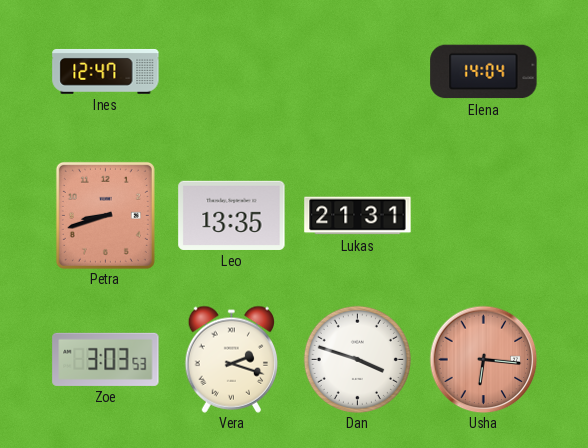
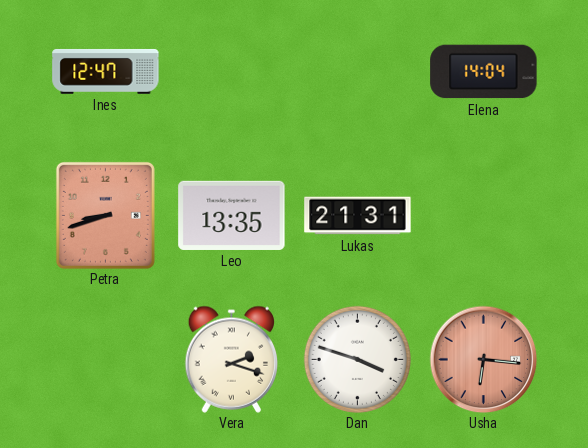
Zoe: 3:03 -> none
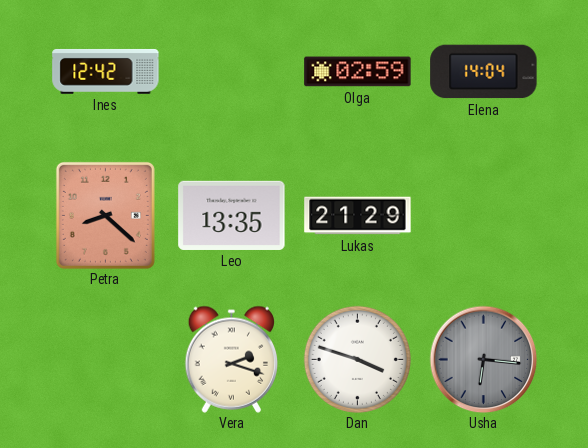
Ines: 12:47 -> 12:42
Olga: none -> 02:59
Petra: 8:42 -> 8:22
Lukas: 21:31 -> 21:29
Usha dial: salmon -> grey
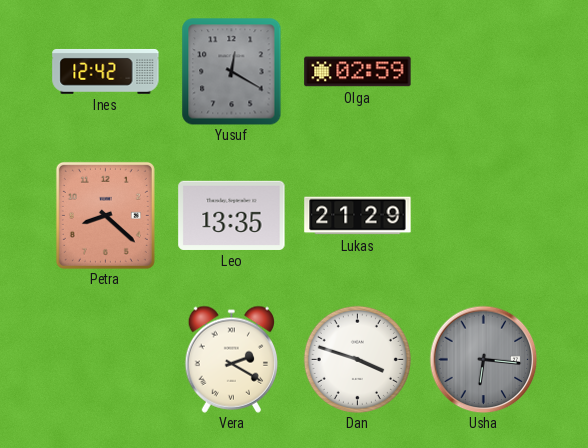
Yusuf: none -> 12:20
Elena: 14:04 -> none
Vera: 2:18 -> 2:20
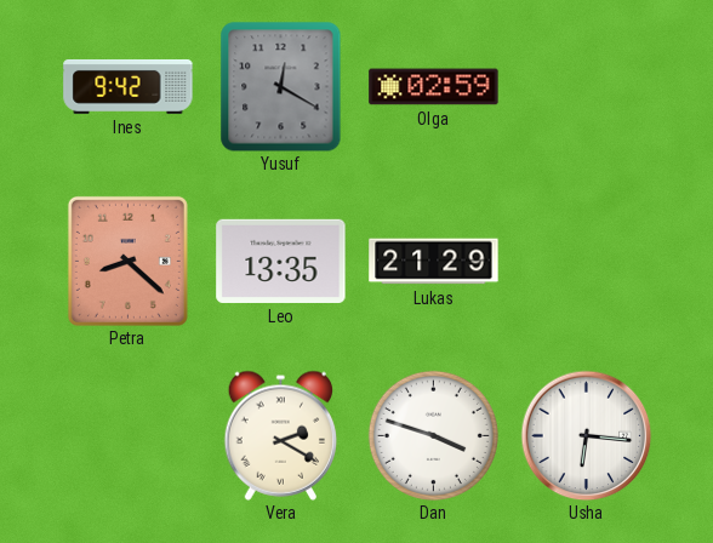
Ines: 12:42 -> 9:42
Usha dial: grey -> white
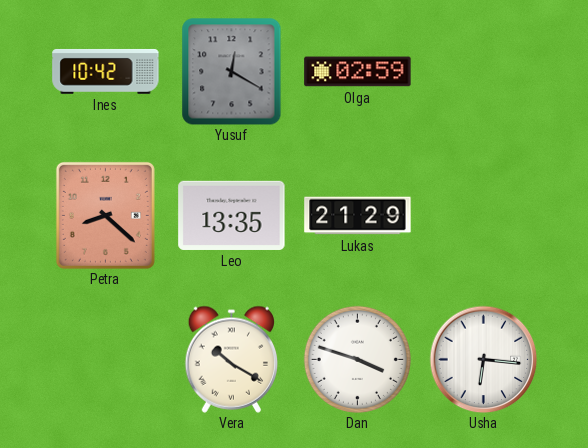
Ines: 9:42 -> 10:42
Vera: 2:20 -> 10:20
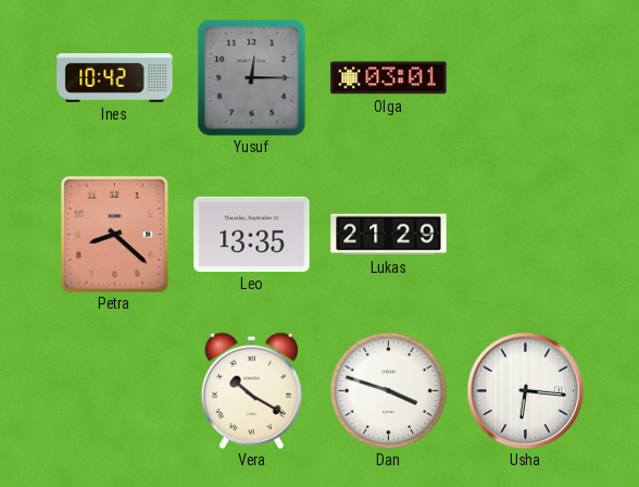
Yusuf: 12:20 -> 12:15
Olga: 02:59 -> 03:01
